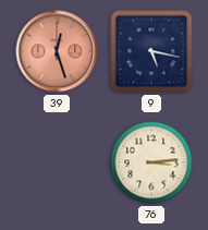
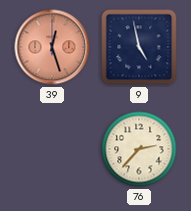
9: 5:17 -> 4:58
76: 3:14 -> 2:37
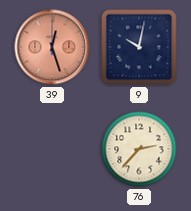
9: 4:58 -> 10:02
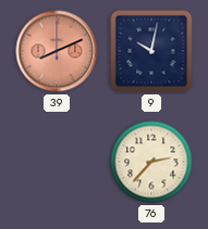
39: 12:27 -> 8:11
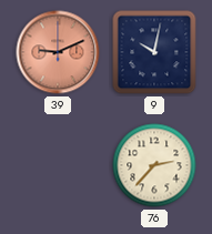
39: 8:11 -> 9:11
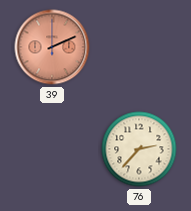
39: 9:11 -> 2:11
9: 10:02 -> none
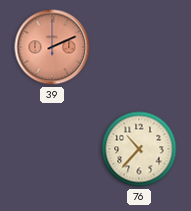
76: 2:37 -> 10:37
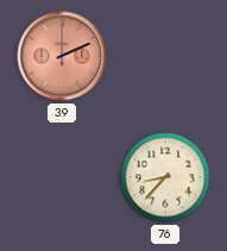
76: 10:37 -> 8:37
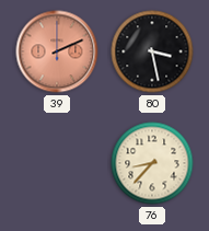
80: none -> 3:28
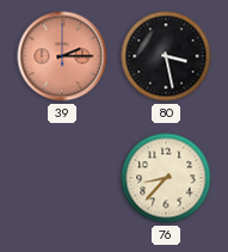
39: 2:11 -> 2:15
